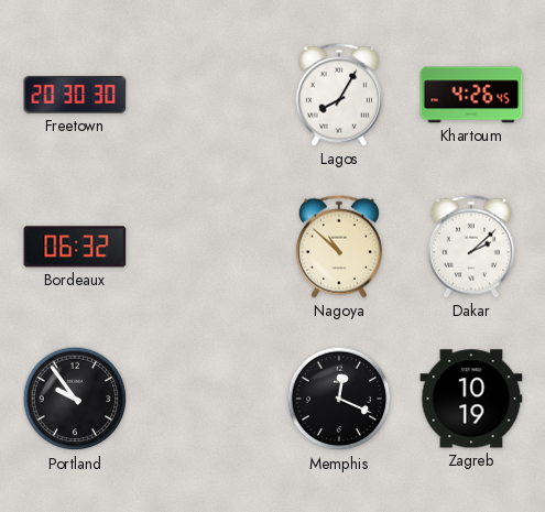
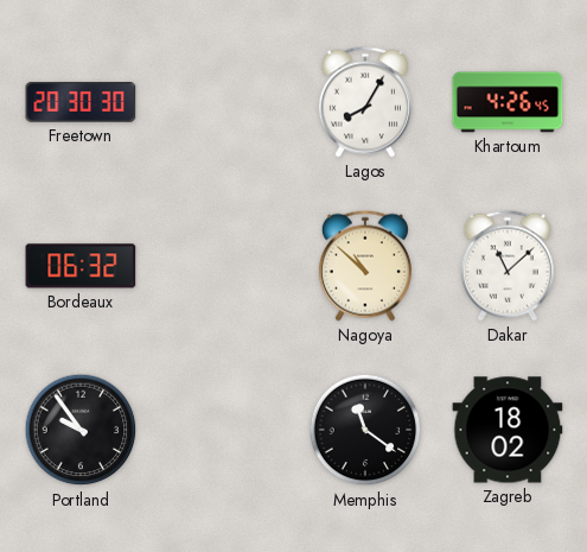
Dakar: 2:08 -> 11:08
Memphis: 12:19 -> 11:21
Zagreb: 10:19 -> 18:02
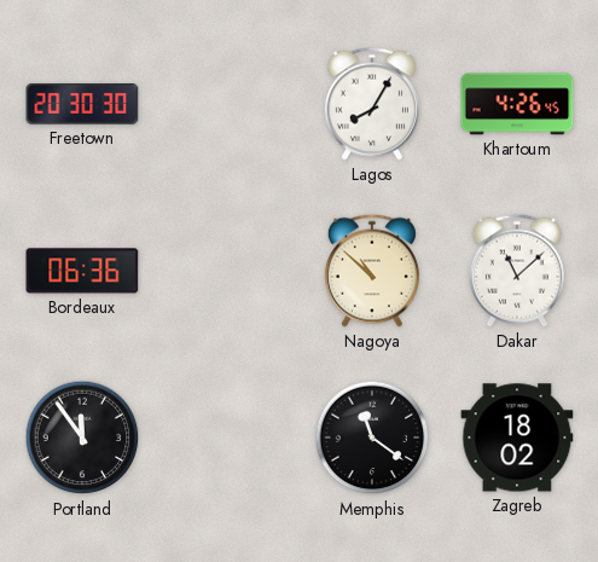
Bordeaux: 06:32 -> 06:36
Portland: 9:54 -> 11:54
